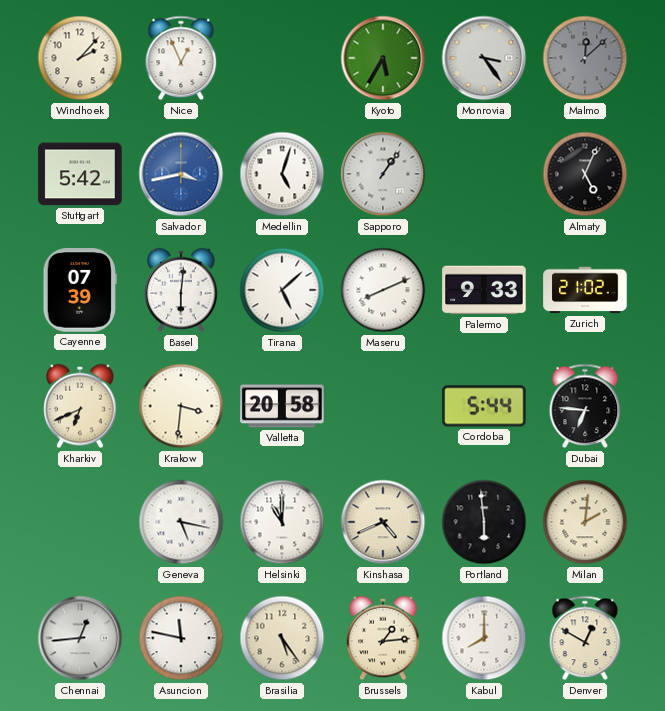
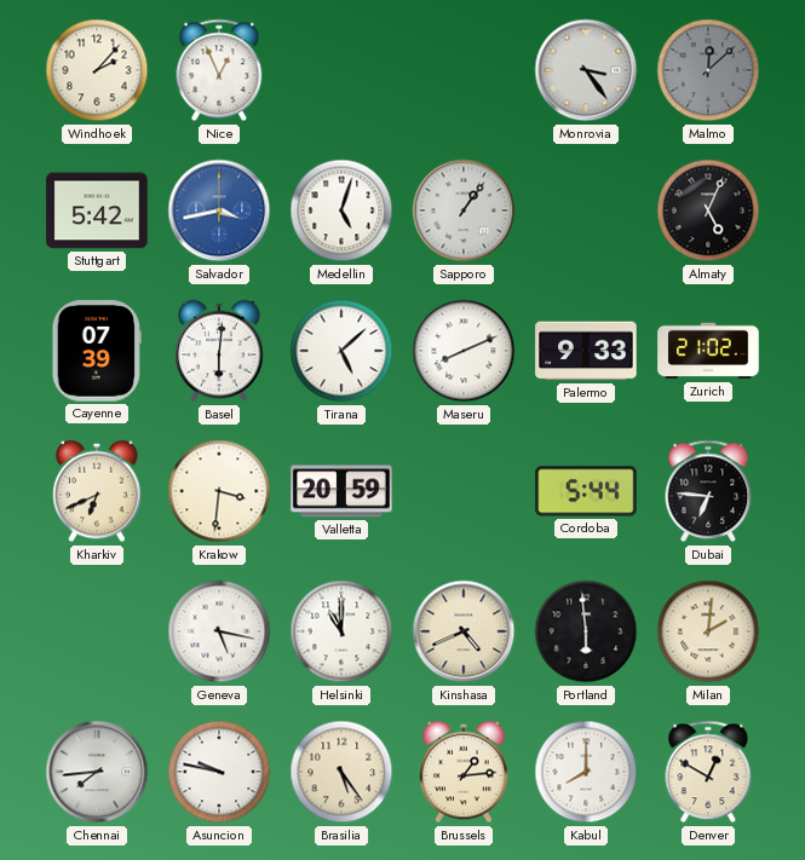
Kyoto: 5:35 -> none
Valletta: 20:58 -> 20:59
Chennai: 12:44 -> 7:44
Asuncion: 11:47 -> 9:47
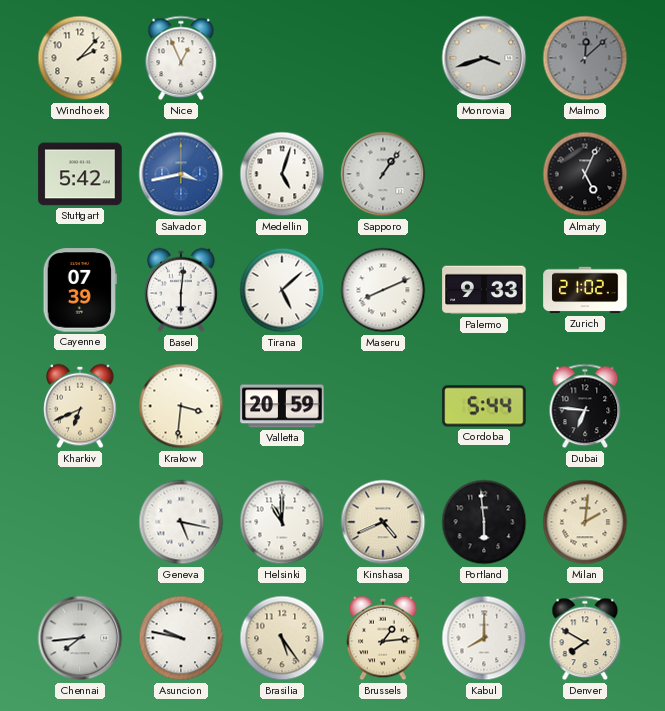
Monrovia: 3:24 -> 3:42
Denver: 12:50 -> 7:50
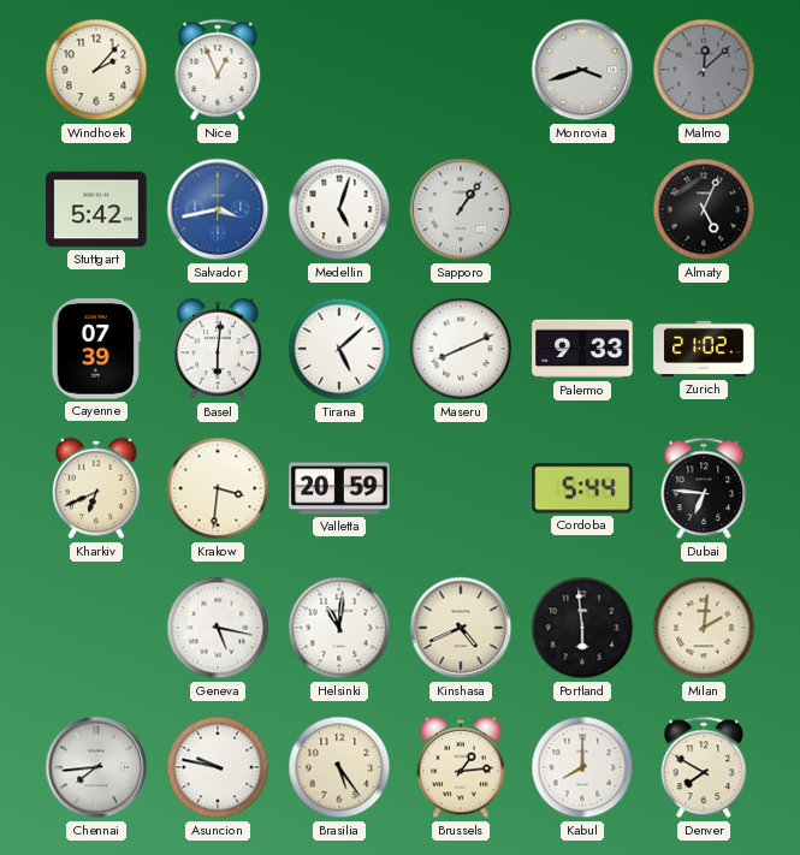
Helsinki: 11:00 -> 11:01
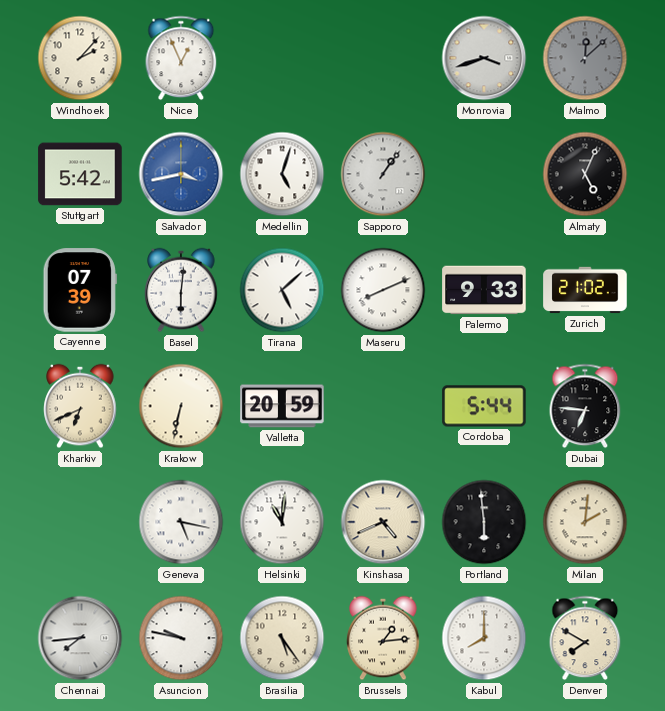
Krakow: 3:31 -> 6:32
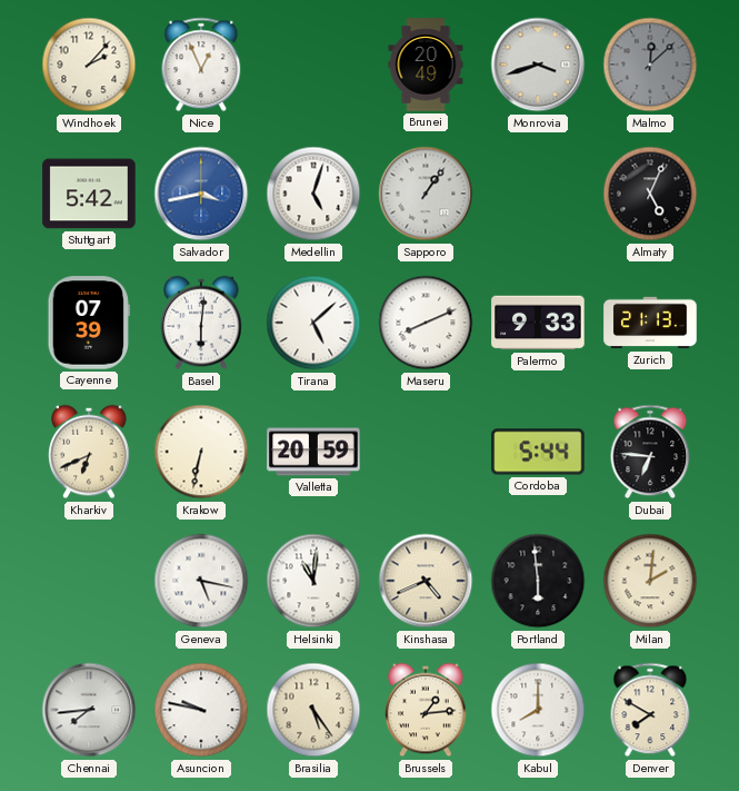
Brunei: none -> 20:49
Zurich: 21:02 -> 21:13
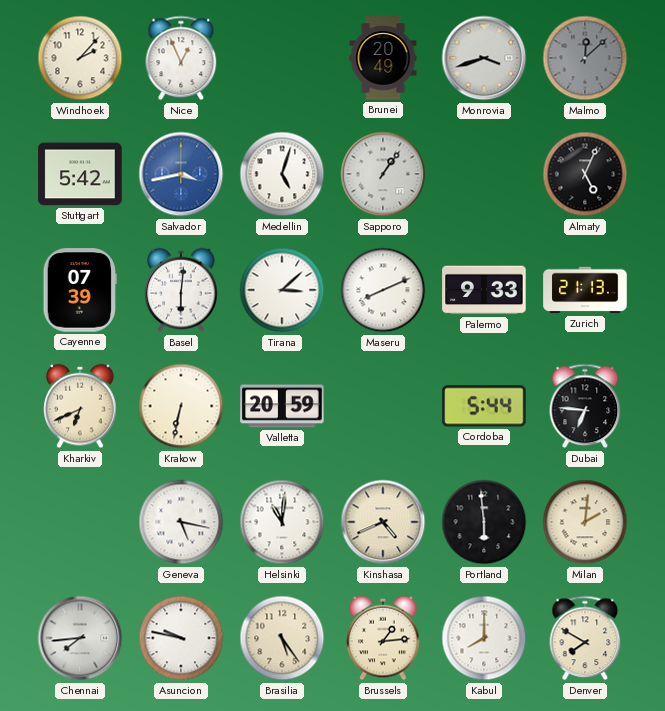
Tirana: 5:08 -> 3:08
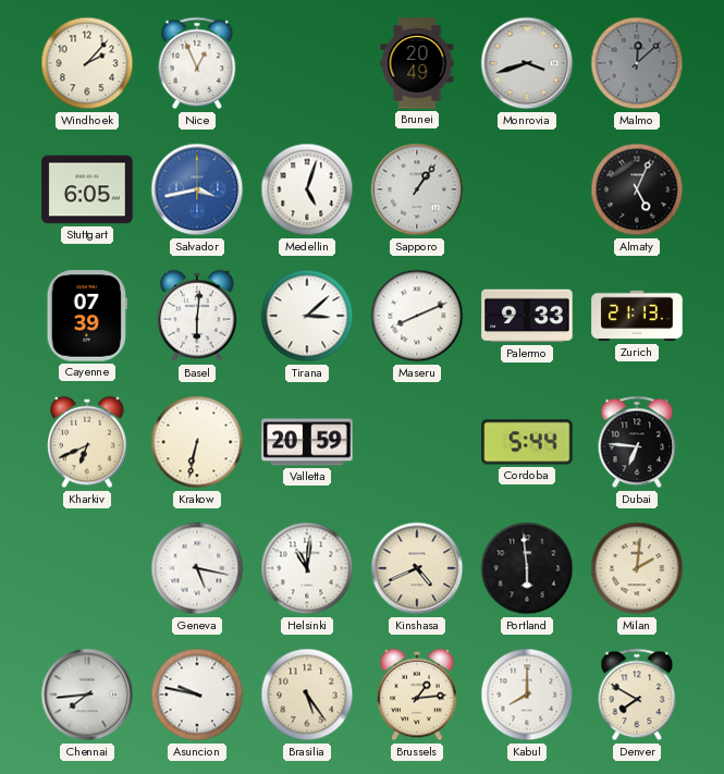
Stuttgart: 5:42 -> 6:05
